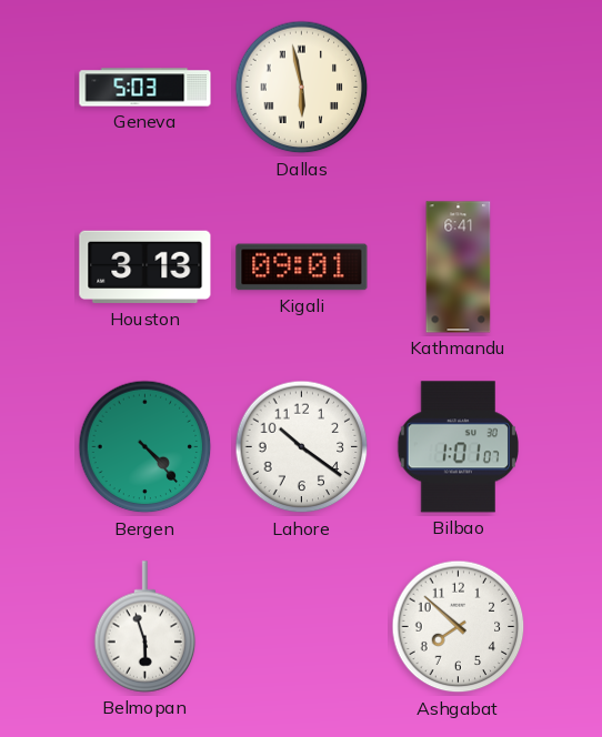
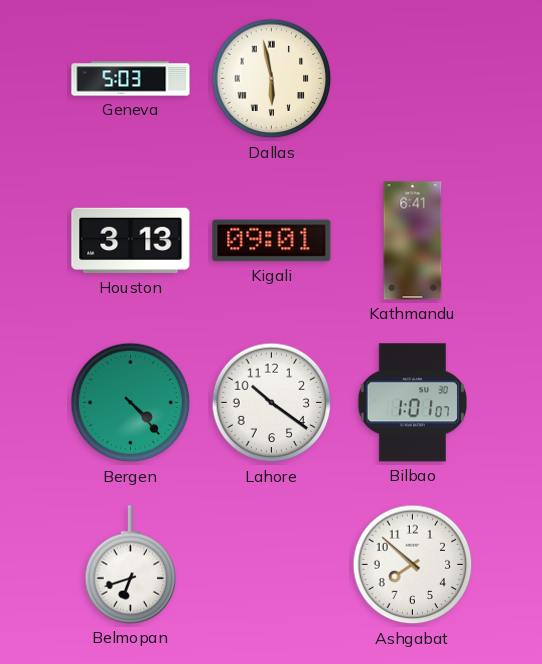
Belmopan: 5:57 -> 6:42
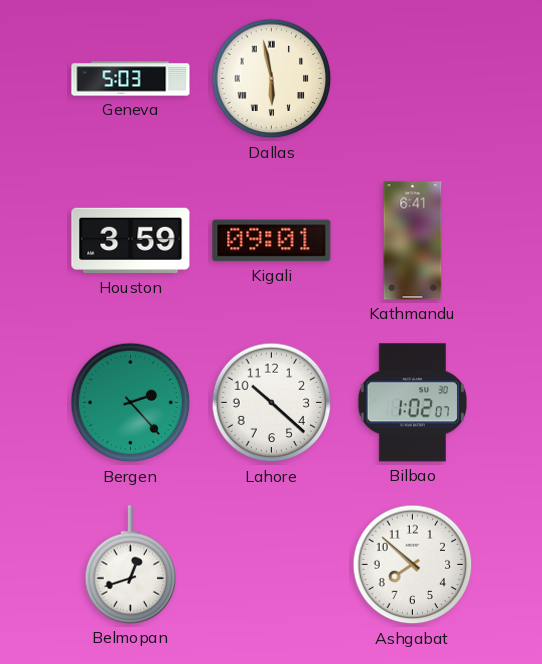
Houston: 3:13 -> 3:59
Bergen: 4:23 -> 2:23
Lahore: 10:21 -> 10:22
Bilbao: 1:01 -> 1:02
Belmopan: 6:42 -> 12:42
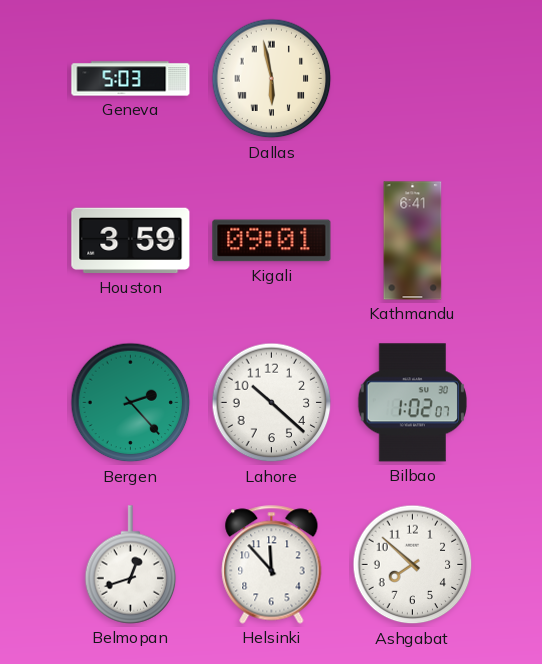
Helsinki: none -> 11:53
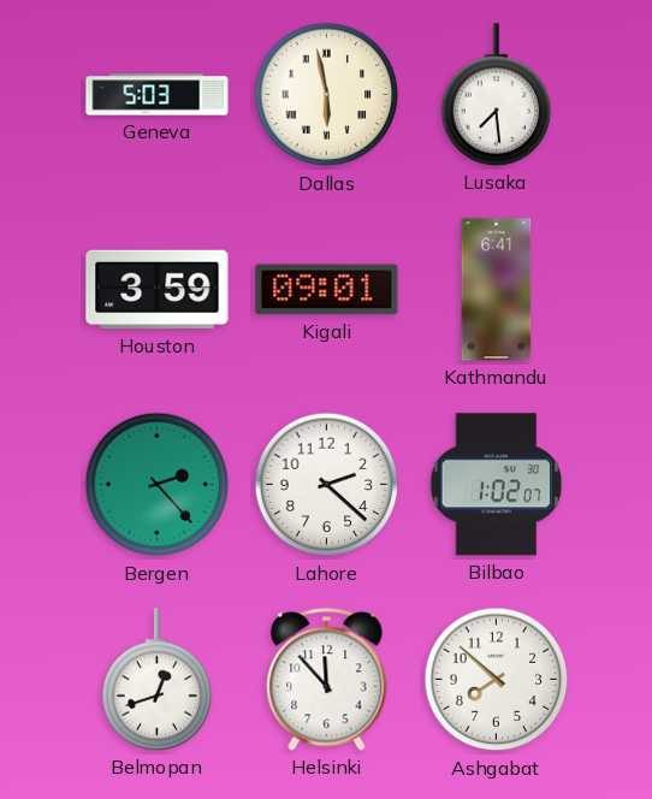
Lusaka: none -> 7:29
Lahore: 10:22 -> 2:22
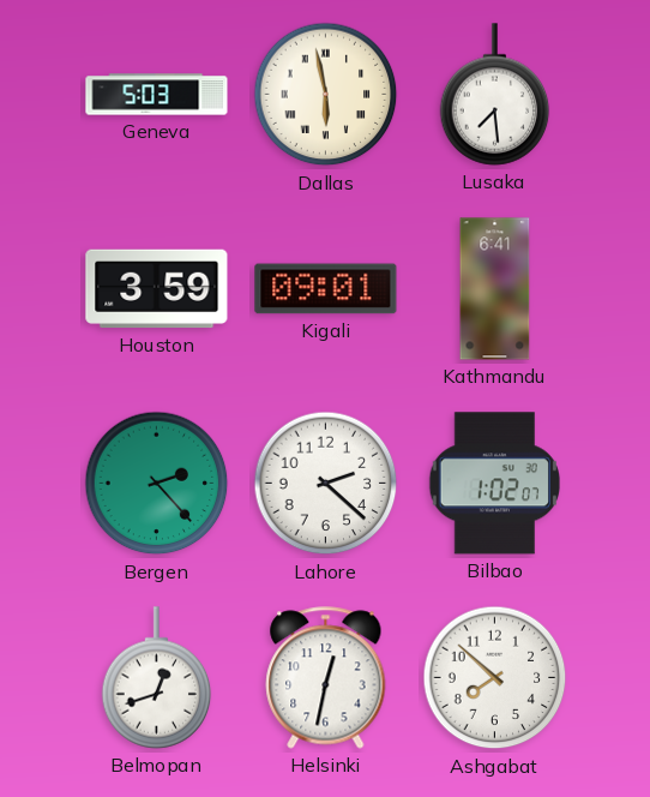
Helsinki: 11:53 -> 12:32
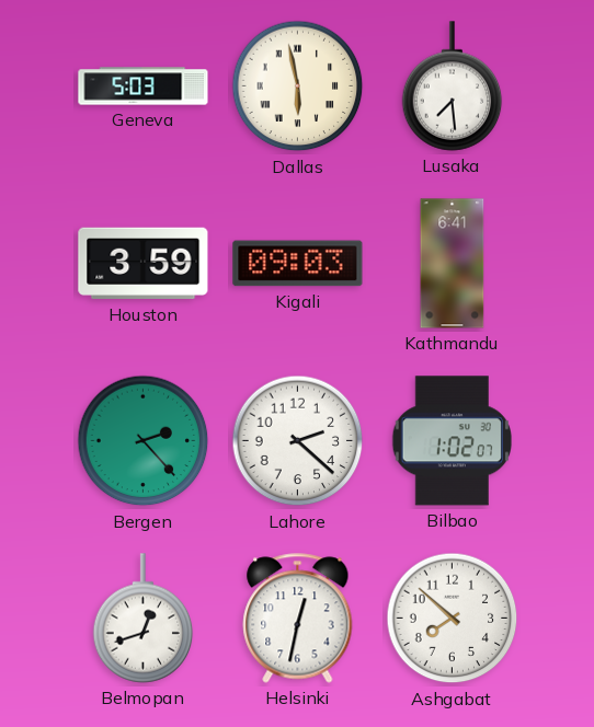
Kigali: 09:01 -> 09:03
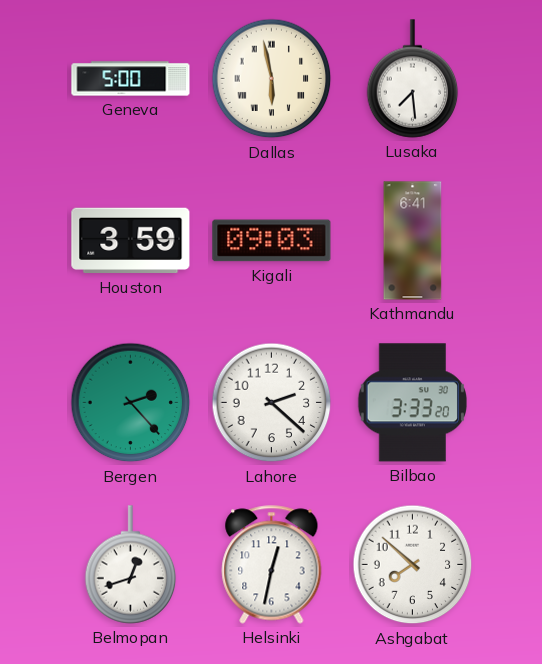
Geneva: 5:03 -> 5:00
Bilbao: 1:02 -> 3:33
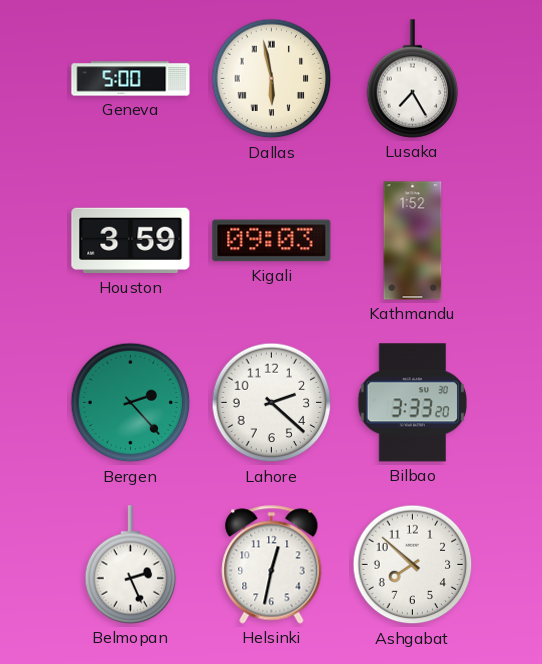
Lusaka: 7:29 -> 7:25
Kathmandu: 6:41 -> 1:52
Belmopan: 12:42 -> 2:26
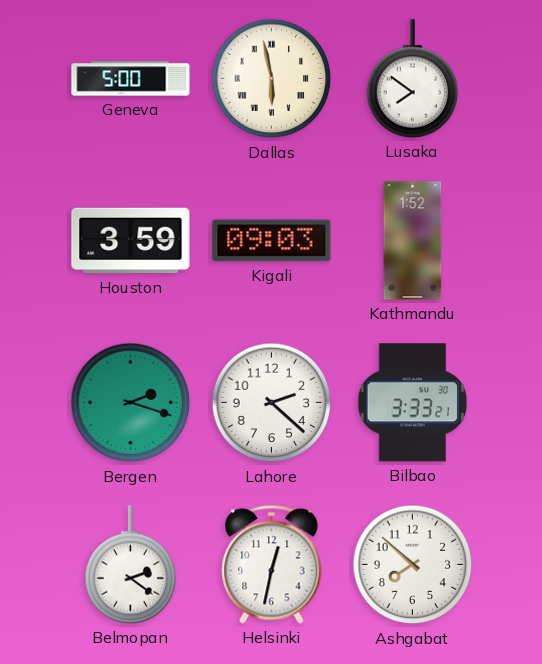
Lusaka: 7:25 -> 7:51
Bergen: 2:23 -> 2:18
Bilbao: 3:33:20 -> 3:33:21
Belmopan: 2:26 -> 2:21
